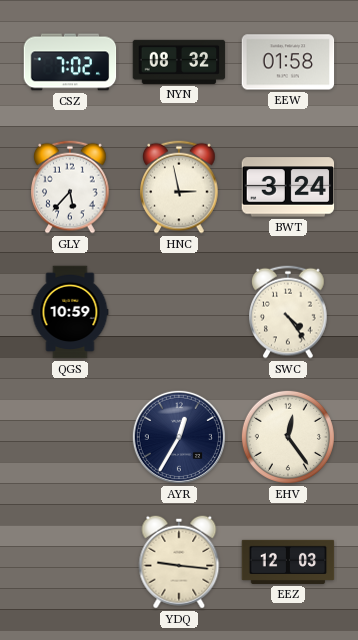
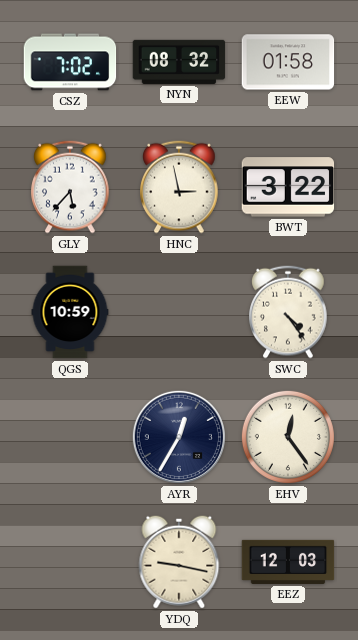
BWT: 3:24 -> 3:22
YDQ: 9:16 -> 9:17
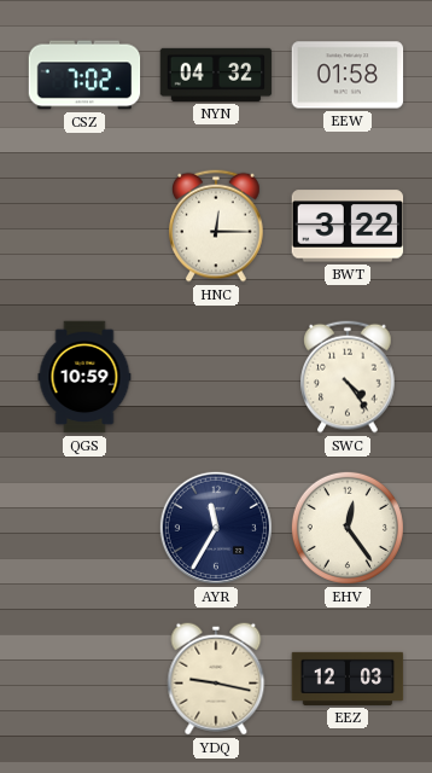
NYN: 08:32 -> 04:32
GLY: 5:37 -> none
HNC: 2:58 -> 12:15
AYR: 12:35 -> 11:35
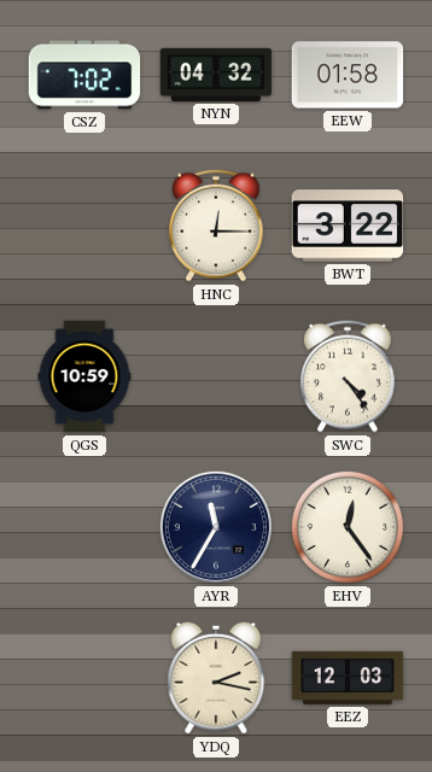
YDQ: 9:17 -> 2:17
